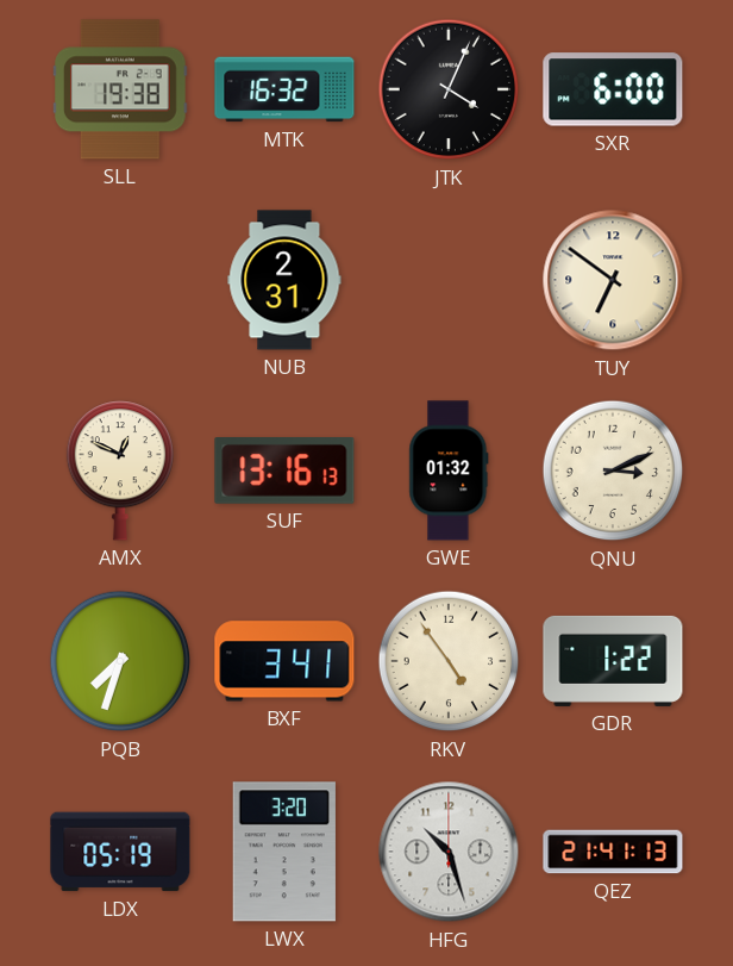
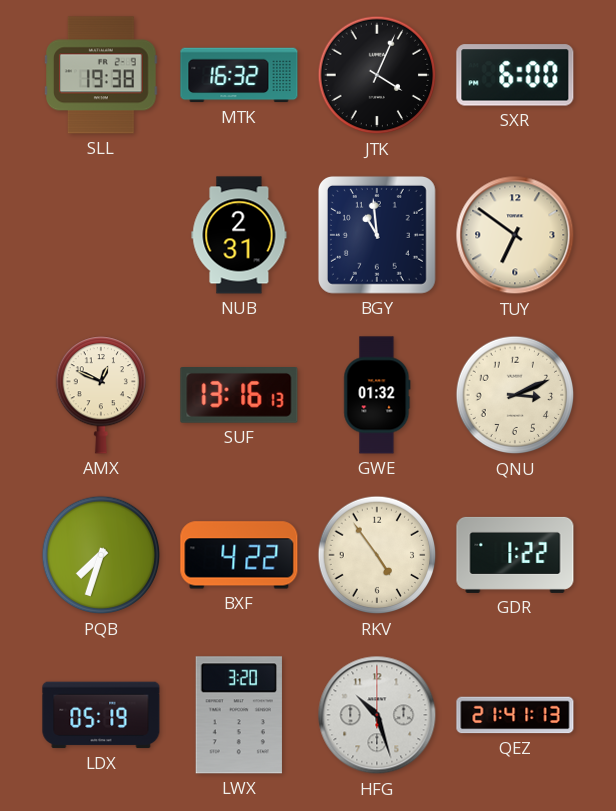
BGY: none -> 10:59
BXF: 3:41 -> 4:22
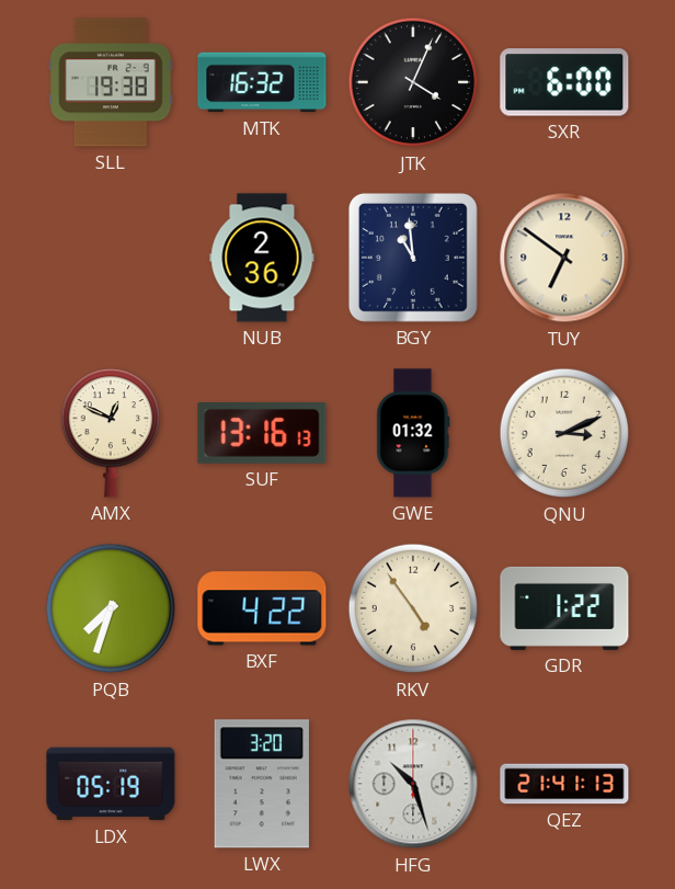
NUB: 2:31 -> 2:36
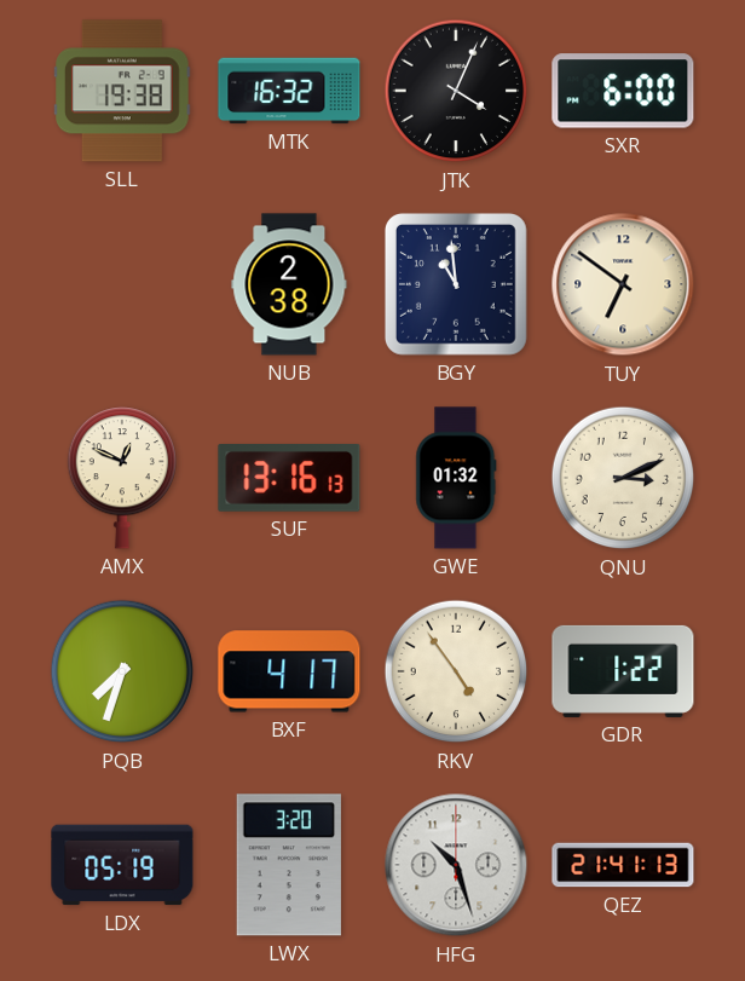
NUB: 2:36 -> 2:38
BXF: 4:22 -> 4:17
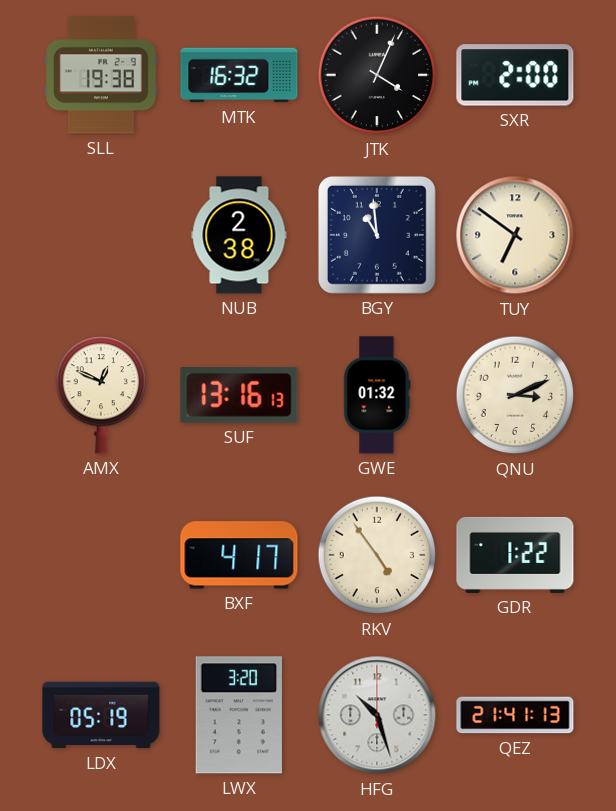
SXR: 6:00 -> 2:00
PQB: 7:33 -> none
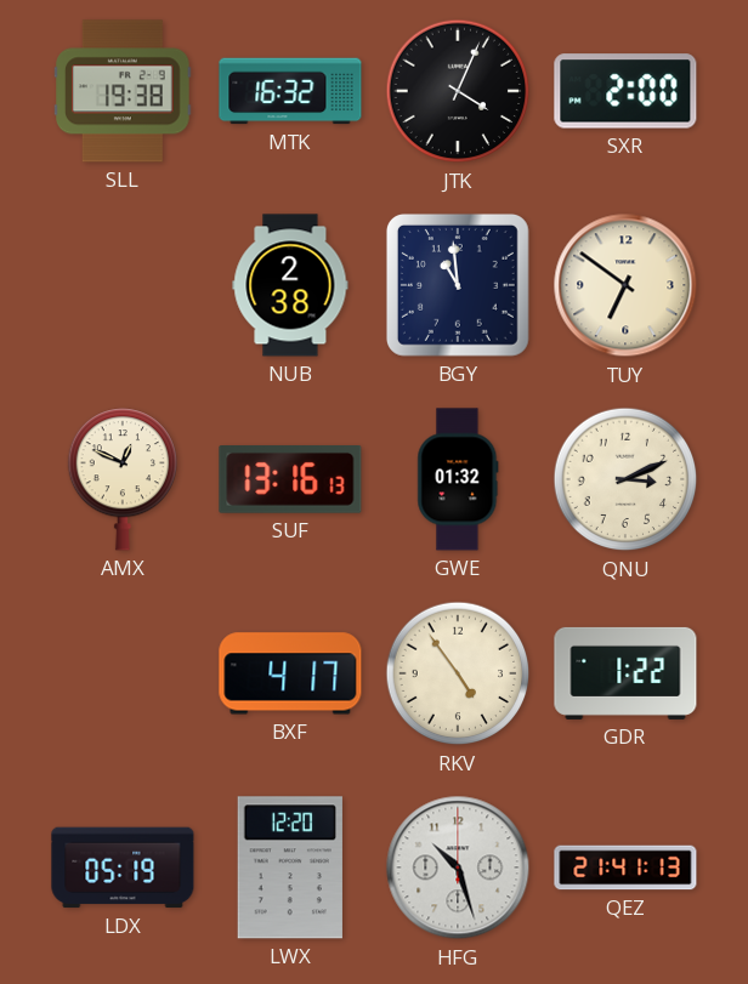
LWX: 3:20 -> 12:20
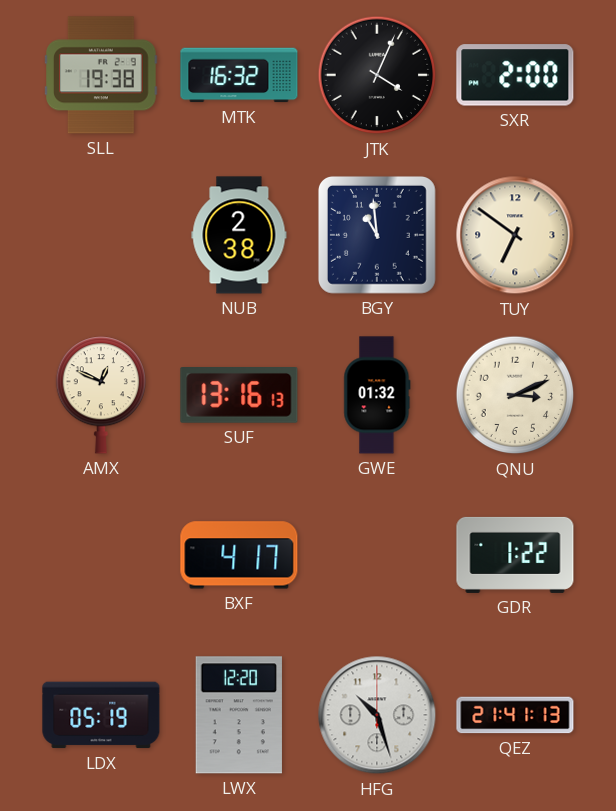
RKV: 4:54 -> none
